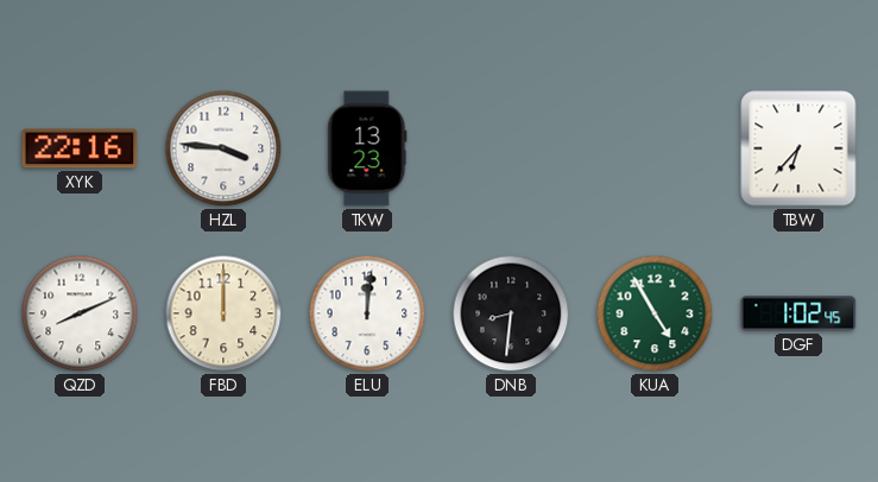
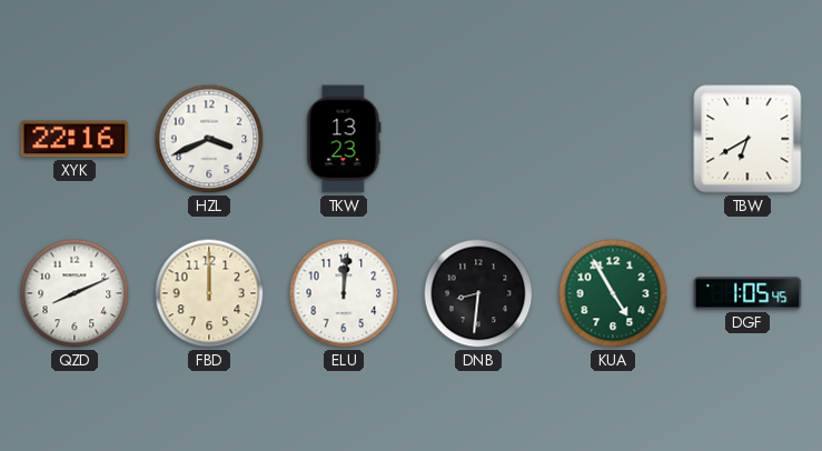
HZL: 3:46 -> 3:41
TBW: 6:37 -> 6:40
DGF: 1:02 -> 1:05
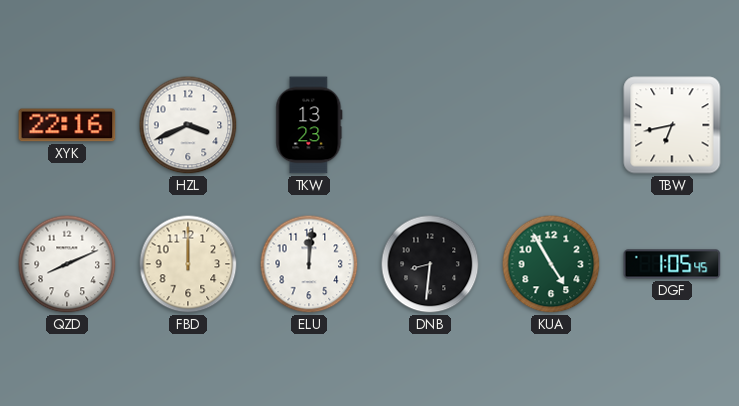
TBW: 6:40 -> 6:43
